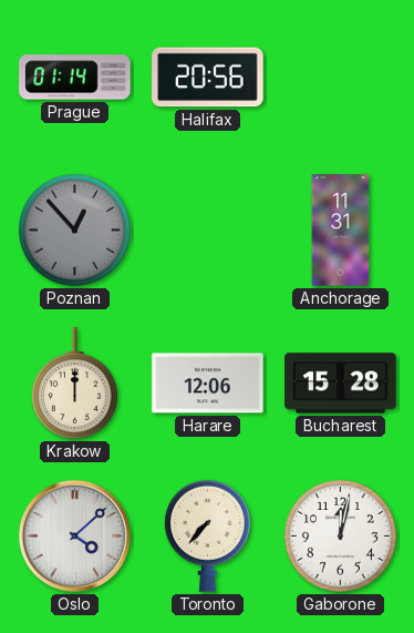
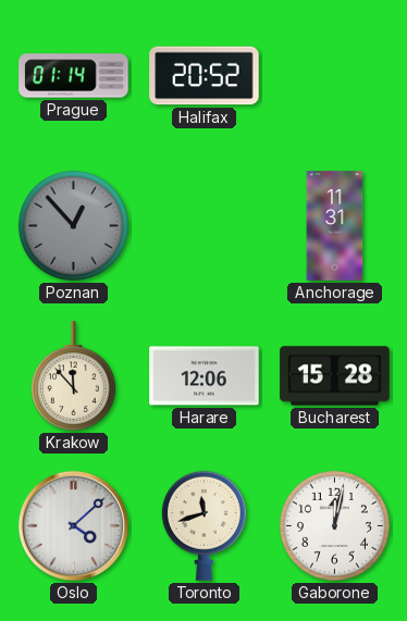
Halifax: 20:56 -> 20:52
Krakow: 12:00 -> 11:53
Toronto: 7:37 -> 11:42
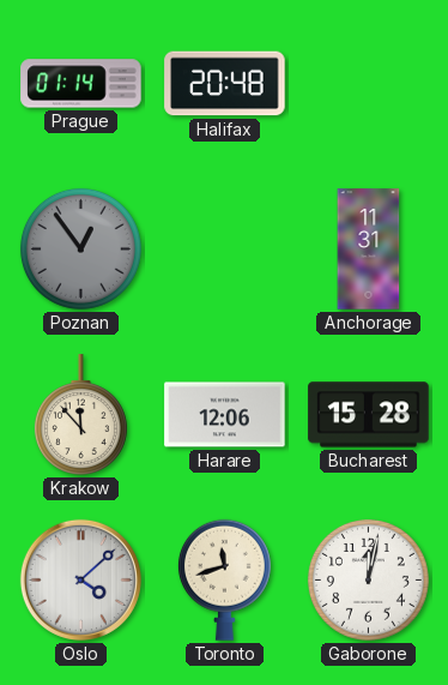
Halifax: 20:52 -> 20:48
Poznan: 12:53 -> 12:54
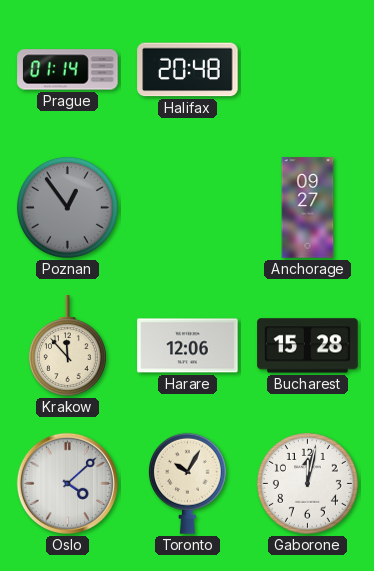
Anchorage: 11:31 -> 09:27
Toronto: 11:42 -> 10:05
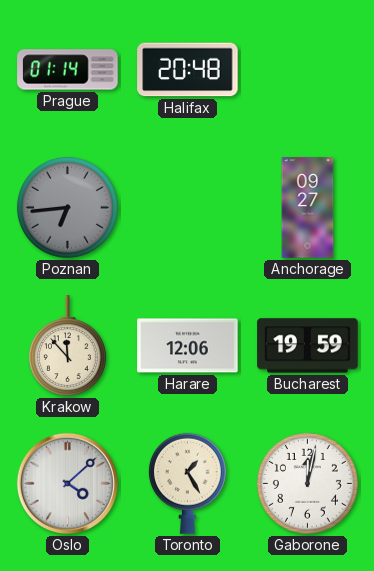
Poznan: 12:54 -> 6:44
Bucharest: 15:28 -> 19:59
Toronto: 10:05 -> 1:25
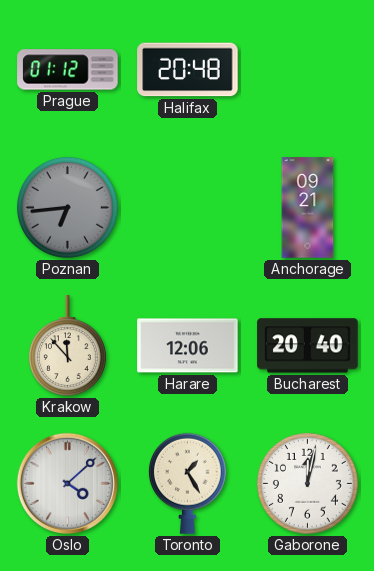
Prague: 01:14 -> 01:12
Anchorage: 09:27 -> 09:21
Bucharest: 19:59 -> 20:40
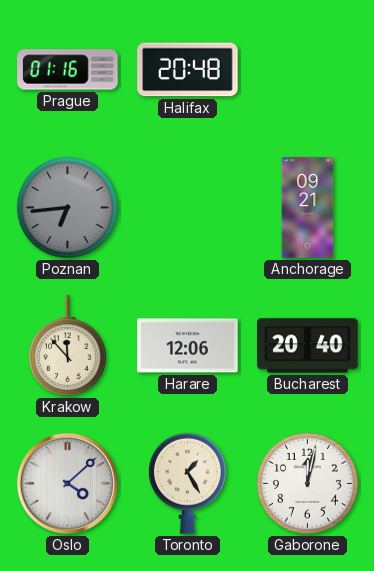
Prague: 01:12 -> 01:16
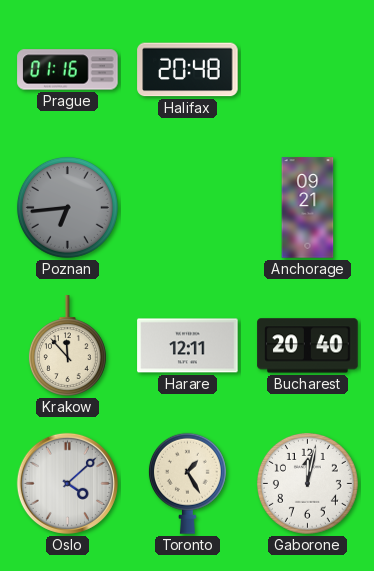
Harare: 12:06 -> 12:11
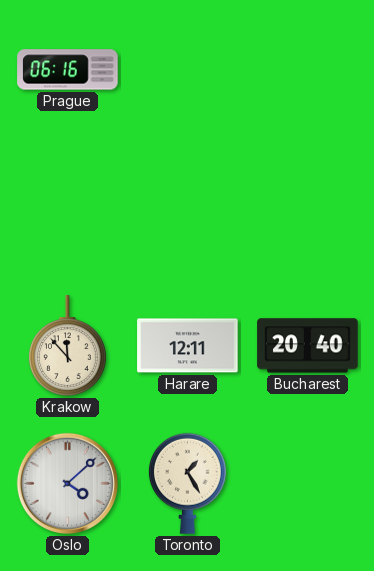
Prague: 01:16 -> 06:16
Halifax: 20:48 -> none
Poznan: 6:44 -> none
Anchorage: 09:21 -> none
Gaborone: 12:02 -> none
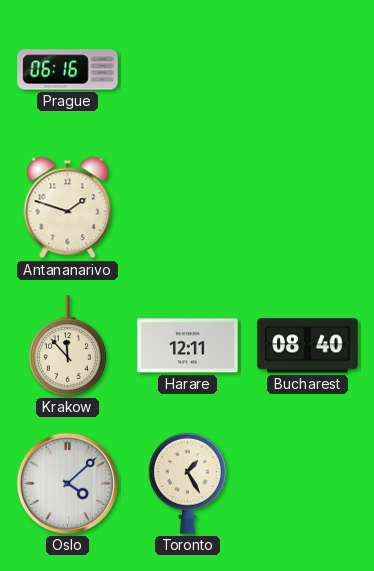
Antananarivo: none -> 1:48
Bucharest: 20:40 -> 08:40
